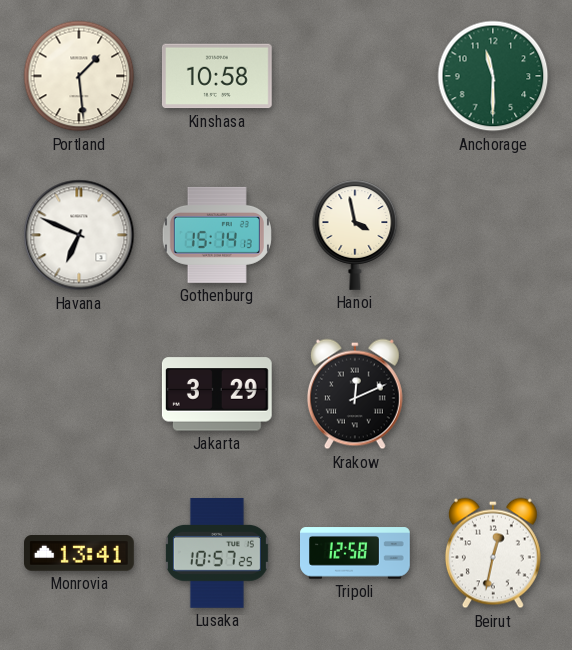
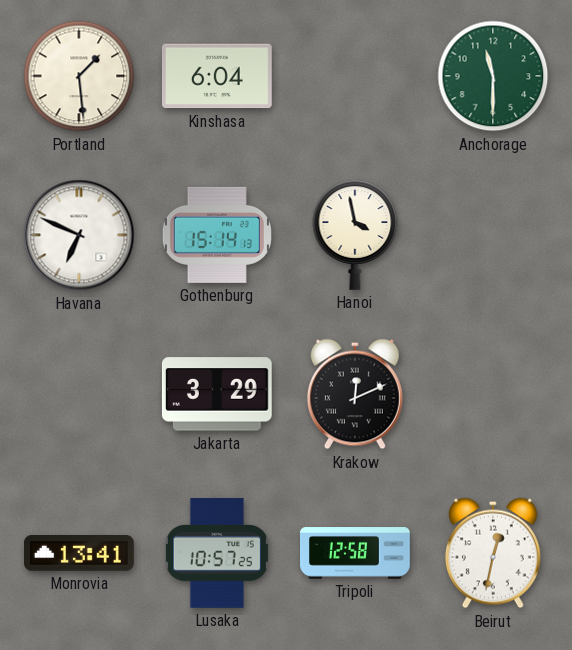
Kinshasa: 10:58 -> 6:04
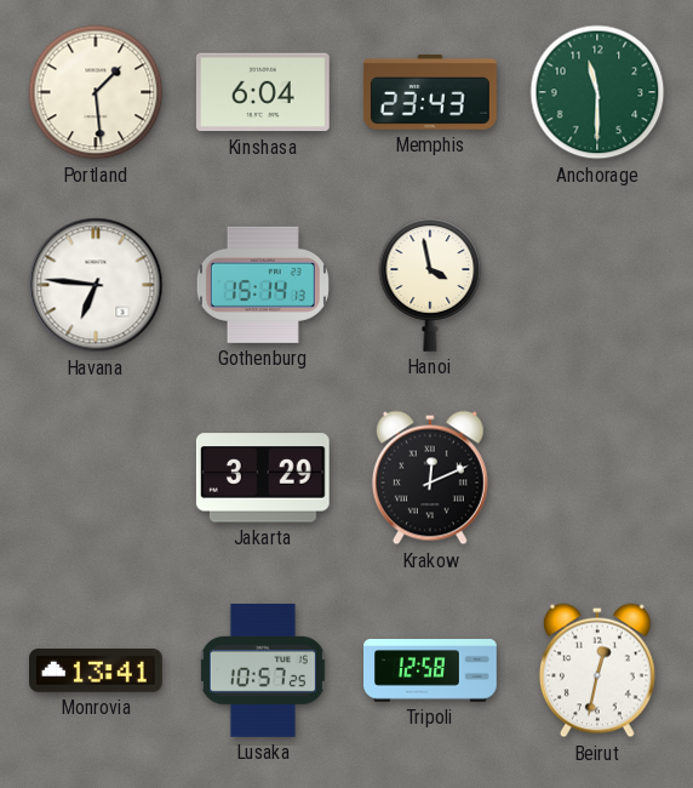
Memphis: none -> 23:43
Havana: 6:49 -> 6:46
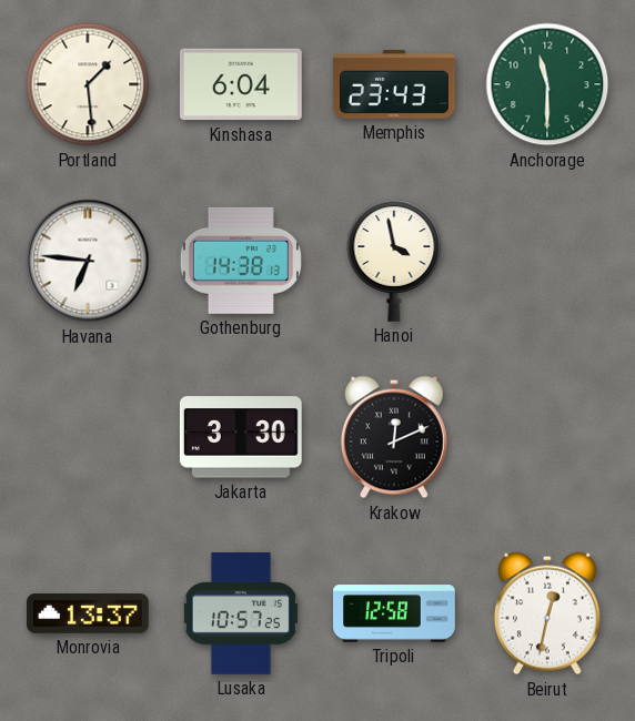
Gothenburg: 15:14 -> 14:38
Jakarta: 3:29 -> 3:30
Monrovia: 13:41 -> 13:37
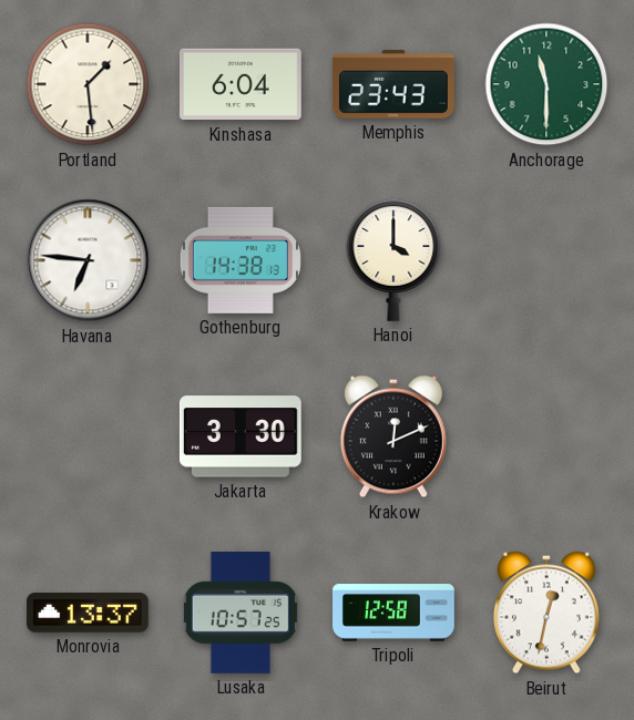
Hanoi: 3:58 -> 4:00
